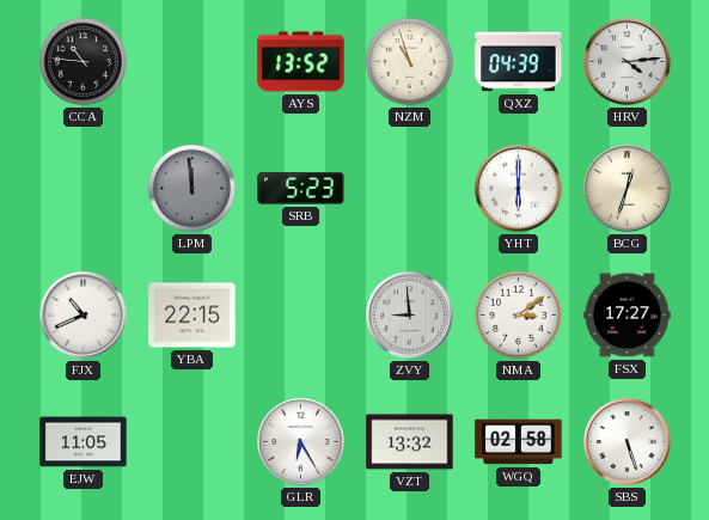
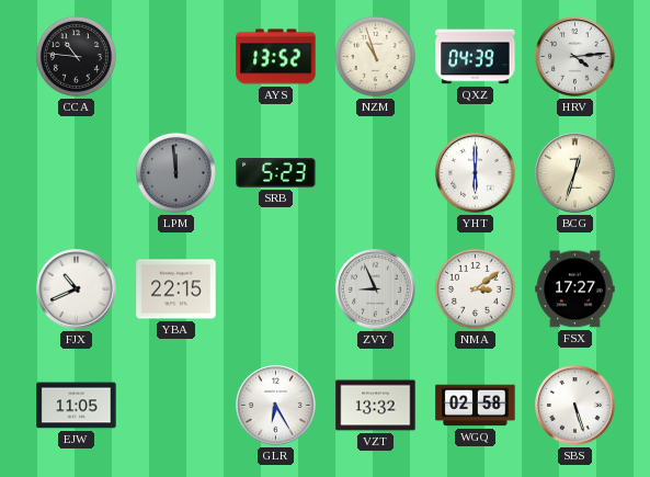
ZVY: 8:59 -> 8:56
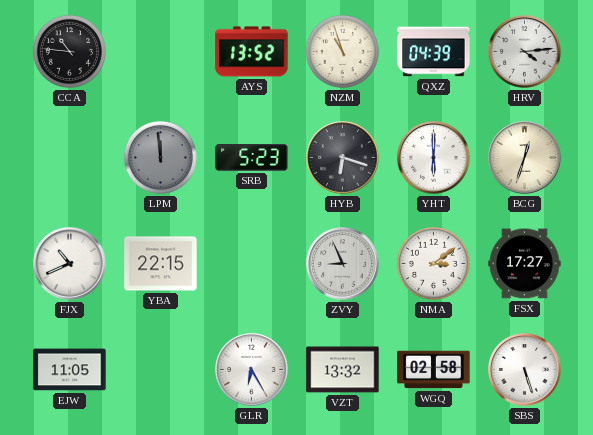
HYB: none -> 6:18
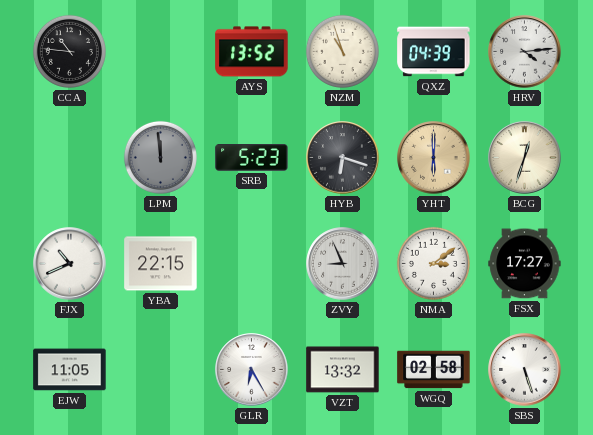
YHT dial: white -> champagne
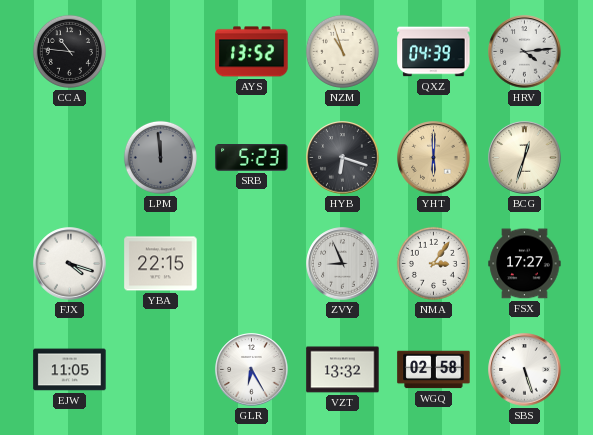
FJX: 10:41 -> 4:18
NMA: 3:09 -> 3:06
